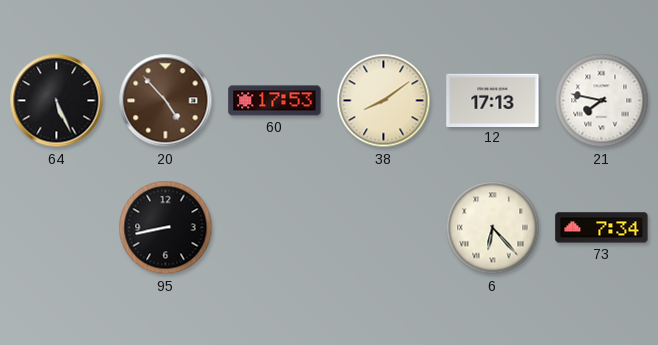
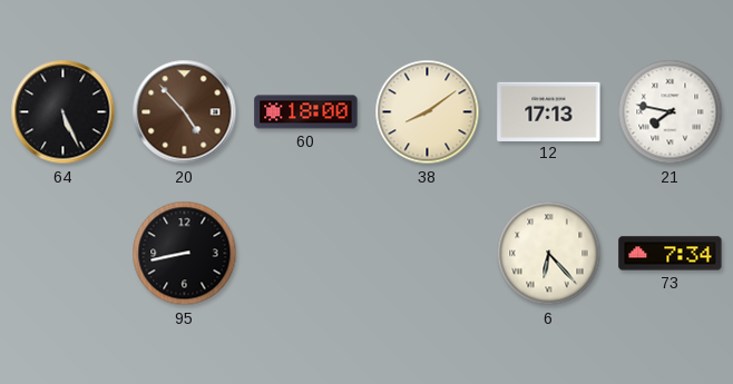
60: 17:53 -> 18:00
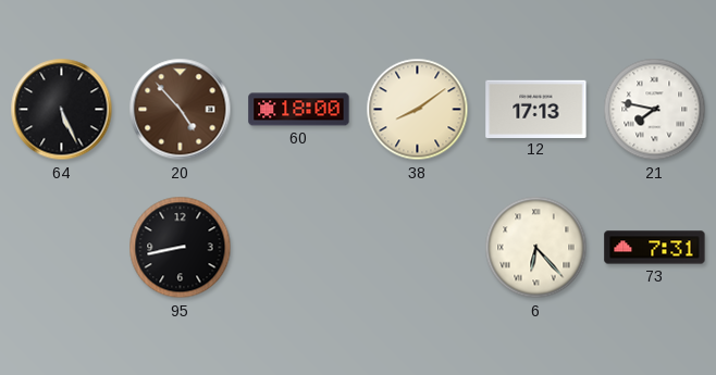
73: 7:34 -> 7:31
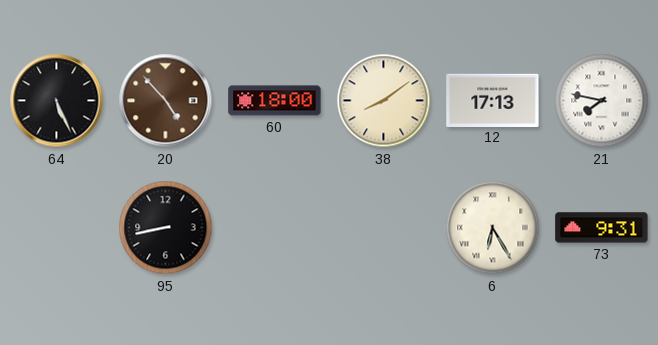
6: 6:23 -> 6:25
73: 7:31 -> 9:31
